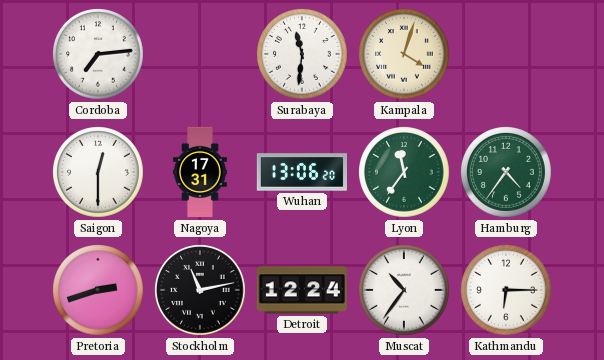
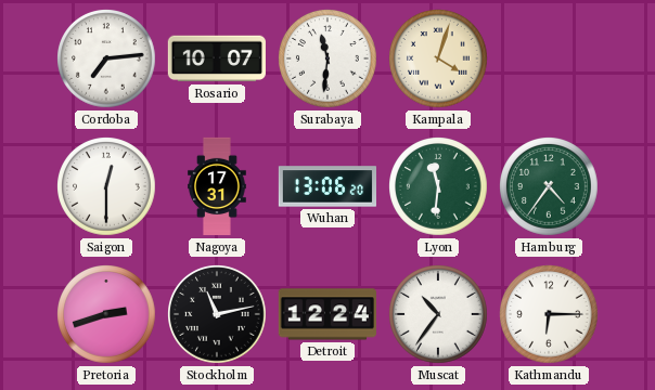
Rosario: none -> 10:07
Lyon: 11:36 -> 11:31
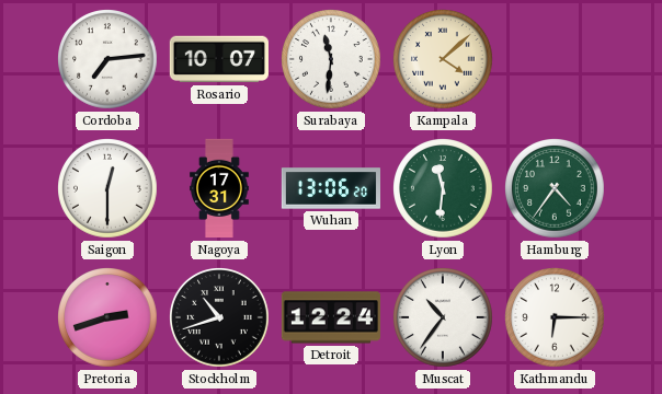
Kampala: 4:03 -> 4:08
Stockholm: 11:13 -> 10:42
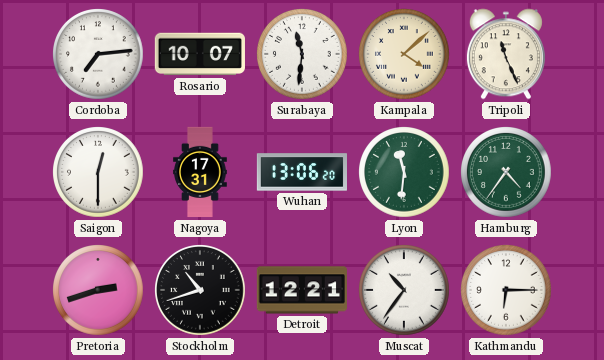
Tripoli: none -> 11:26
Detroit: 12:24 -> 12:21
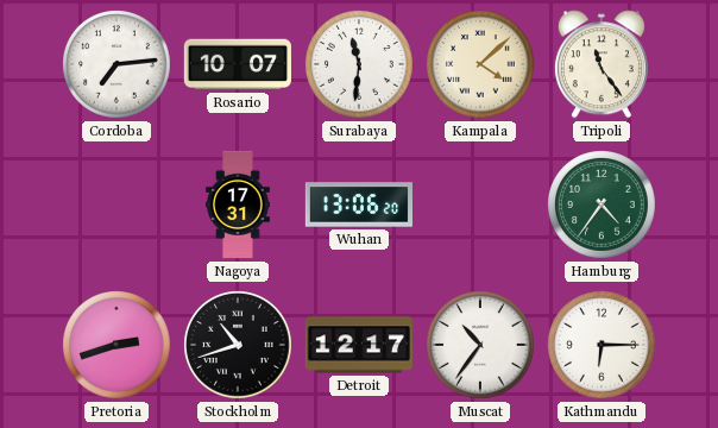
Tripoli: 11:26 -> 11:24
Saigon: 12:30 -> none
Lyon: 11:31 -> none
Detroit: 12:21 -> 12:17
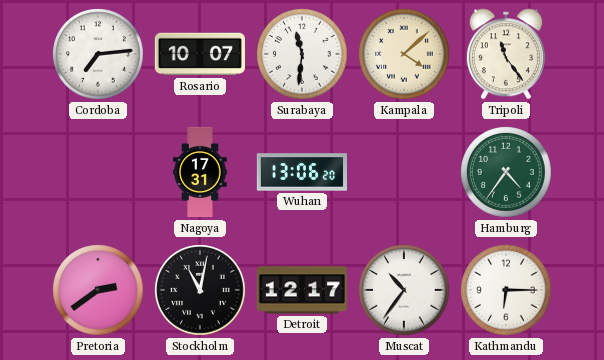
Pretoria: 2:42 -> 2:39
Stockholm: 10:42 -> 11:02
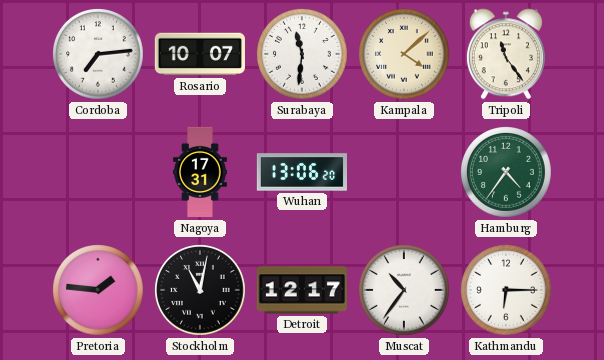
Pretoria: 2:39 -> 1:46
